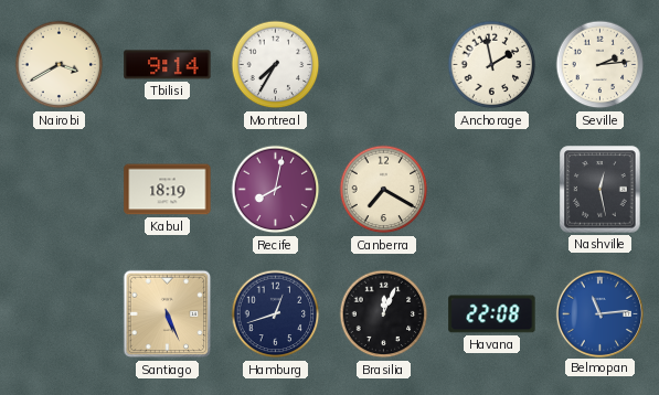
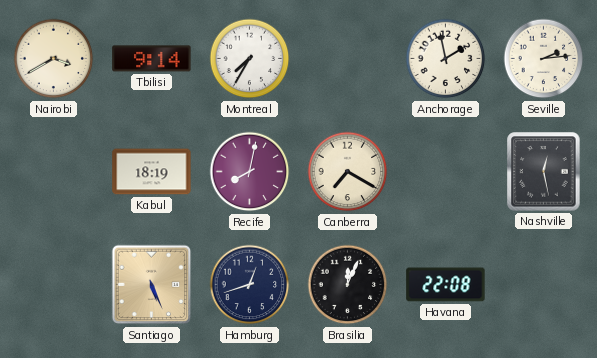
Belmopan: 11:14 -> none
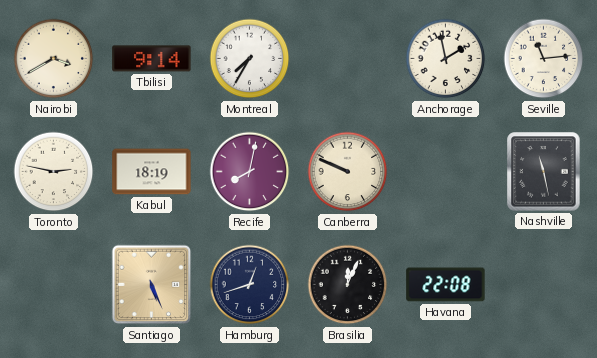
Seville: 2:14 -> 11:14
Toronto: none -> 2:47
Canberra: 7:20 -> 9:49
Nashville: 12:28 -> 11:28
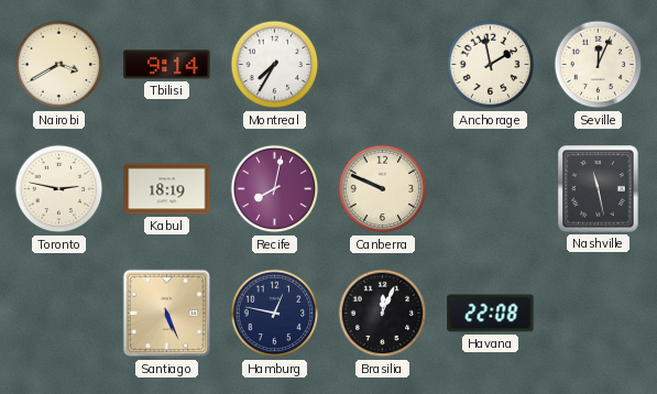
Seville: 11:14 -> 12:04
Hamburg: 12:42 -> 12:47
